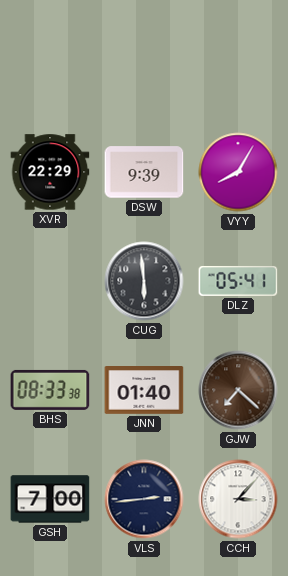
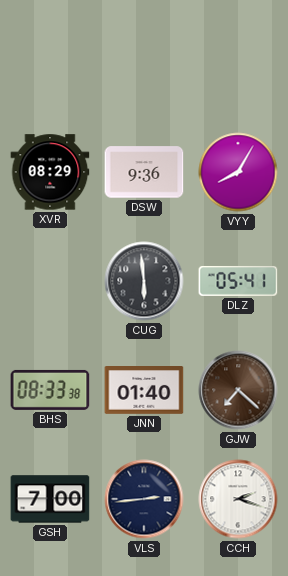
XVR: 22:29 -> 08:29
DSW: 9:39 -> 9:36
CCH: 3:07 -> 2:18
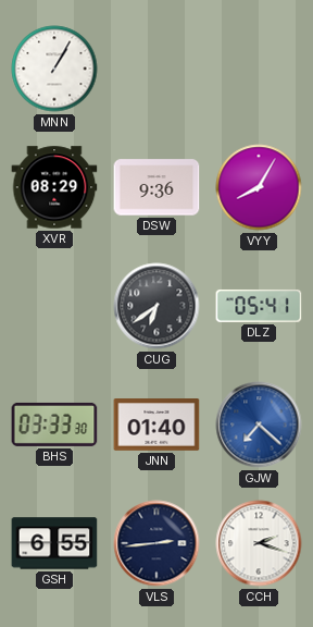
MNN: none -> 1:05
CUG: 5:59 -> 6:39
BHS: 08:33 -> 03:33
GJW dial: brown -> blue
GSH: 7:00 -> 6:55
